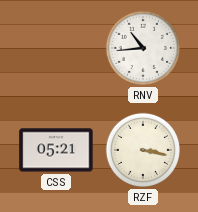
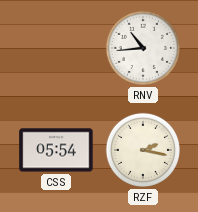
CSS: 05:21 -> 05:54
RZF: 3:17 -> 2:17
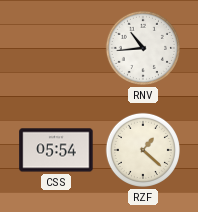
RZF: 2:17 -> 1:22
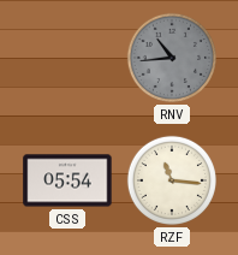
RNV dial: white -> grey
RZF: 1:22 -> 11:16
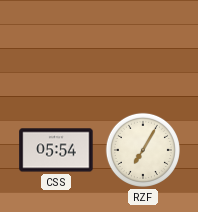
RNV: 10:44 -> none
RZF: 11:16 -> 7:05
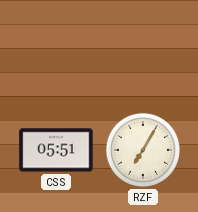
CSS: 05:54 -> 05:51
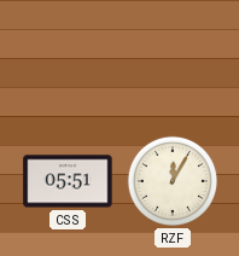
RZF: 7:05 -> 12:05
